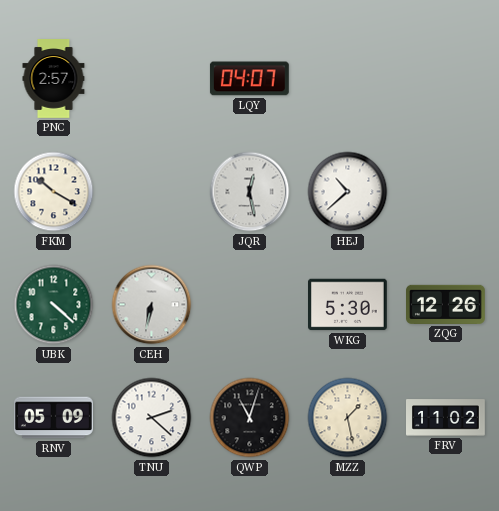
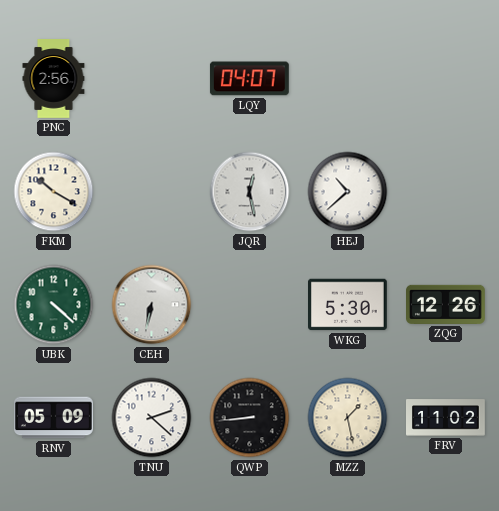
PNC: 2:57 -> 2:56
QWP: 11:03 -> 8:44
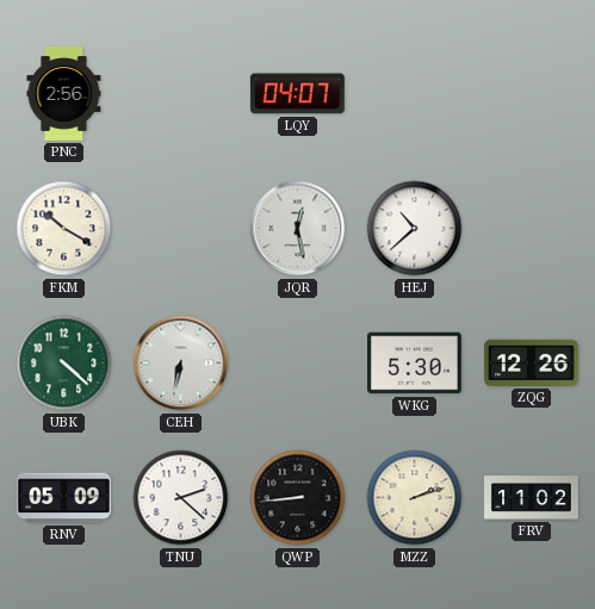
MZZ: 1:28 -> 2:12
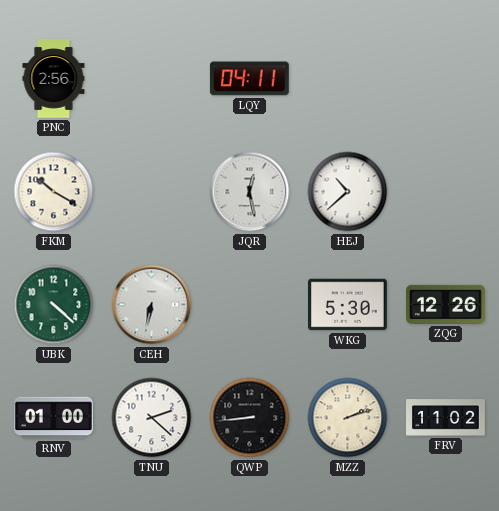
LQY: 04:07 -> 04:11
RNV: 05:09 -> 01:00
